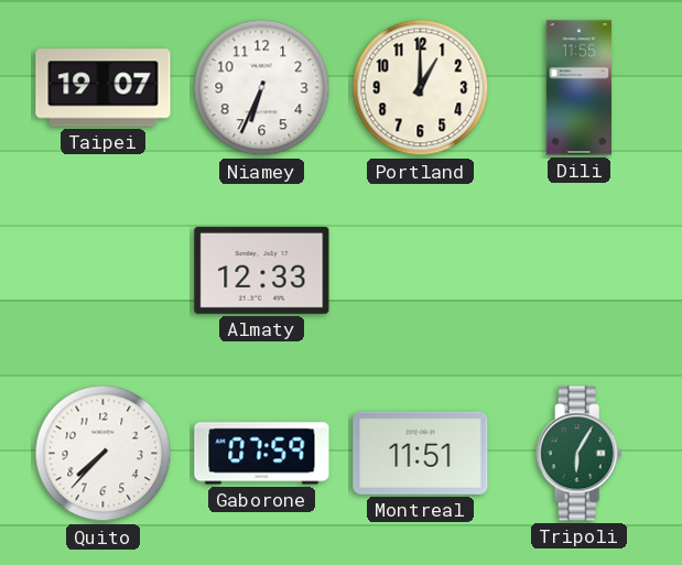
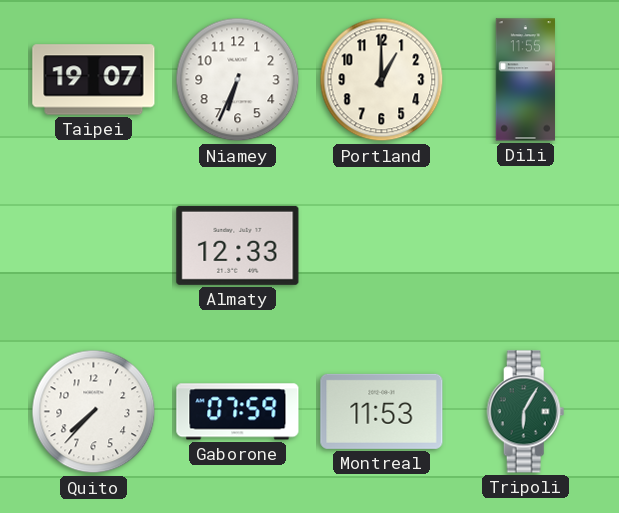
Montreal: 11:51 -> 11:53
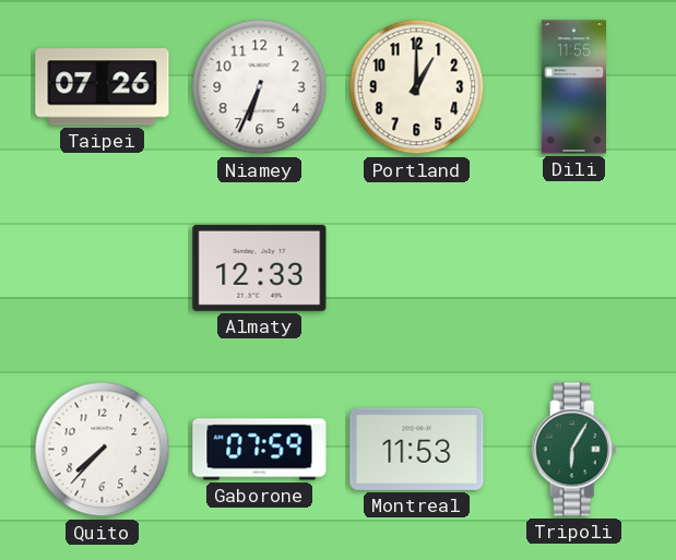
Taipei: 19:07 -> 07:26
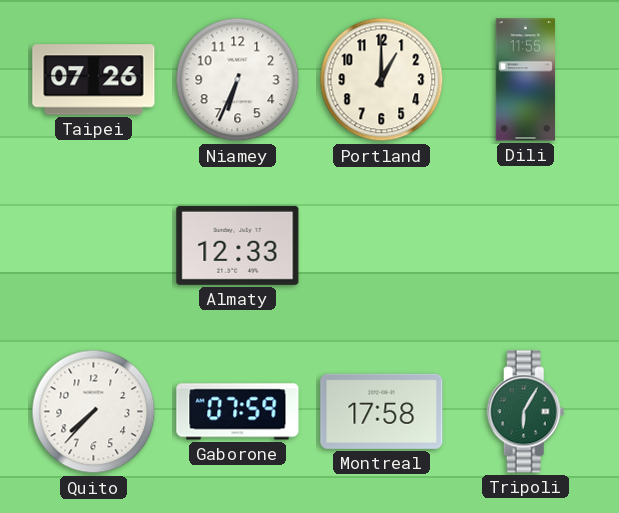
Montreal: 11:53 -> 17:58
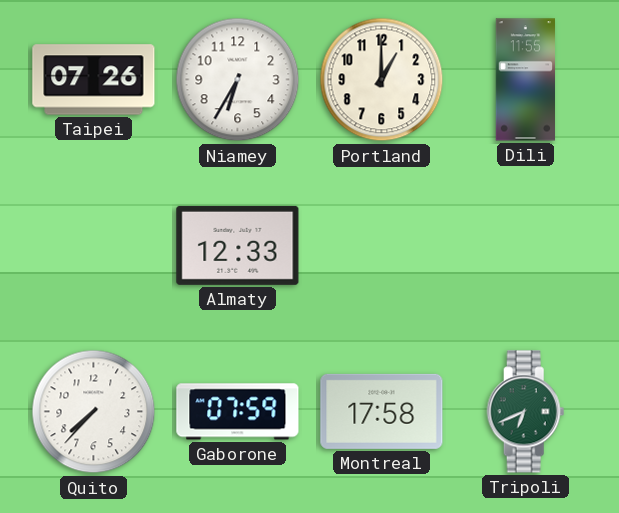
Niamey: 6:34 -> 6:35
Tripoli: 6:05 -> 6:41
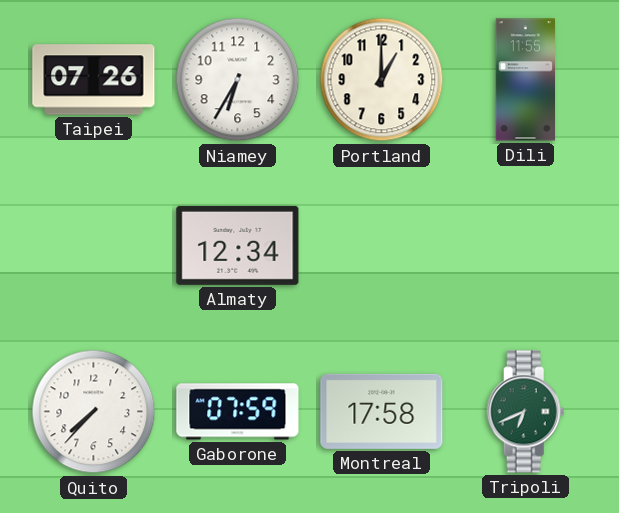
Almaty: 12:33 -> 12:34
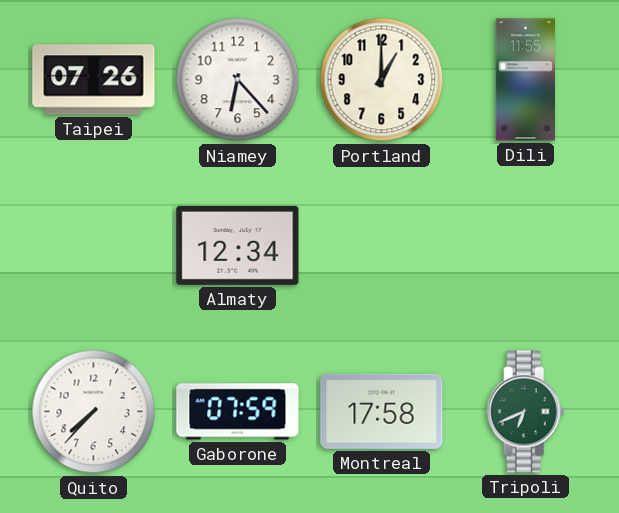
Niamey: 6:35 -> 6:23
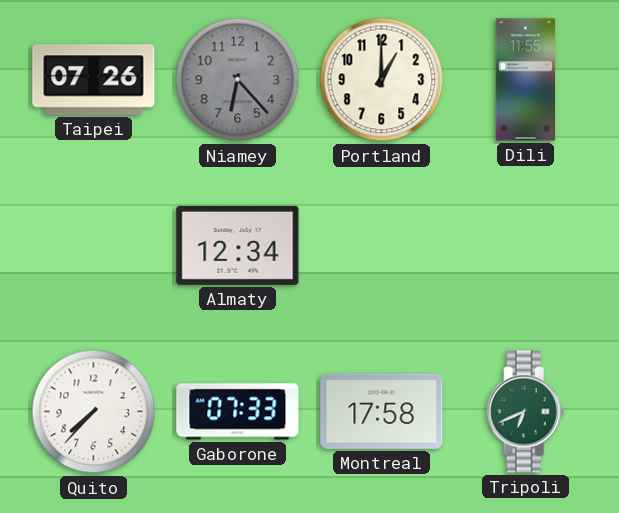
Niamey dial: white -> grey
Gaborone: 07:59 -> 07:33
